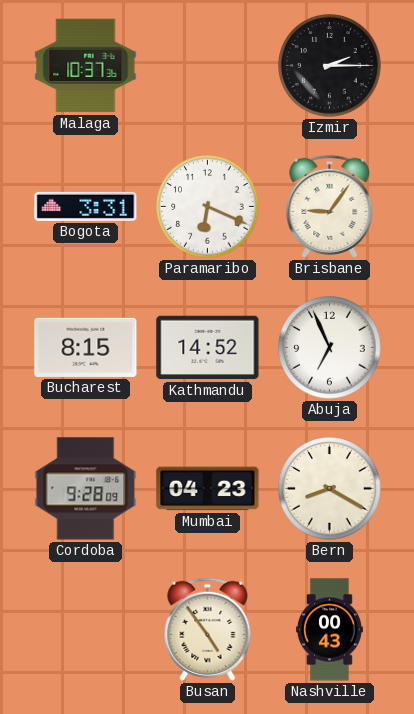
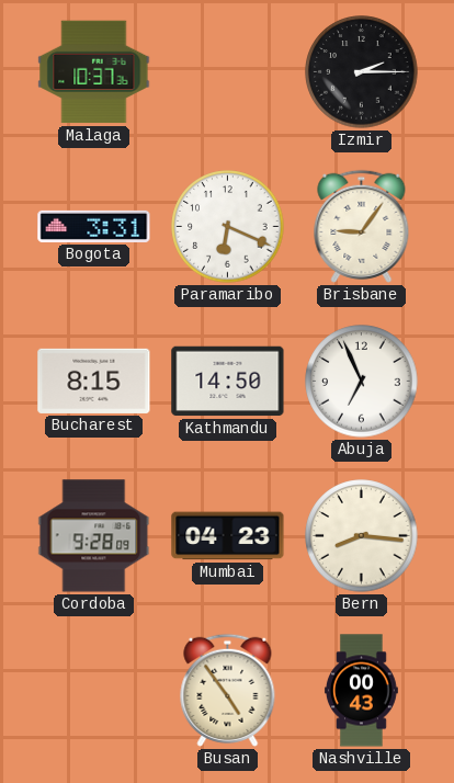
Kathmandu: 14:52 -> 14:50
Bern: 8:20 -> 8:16
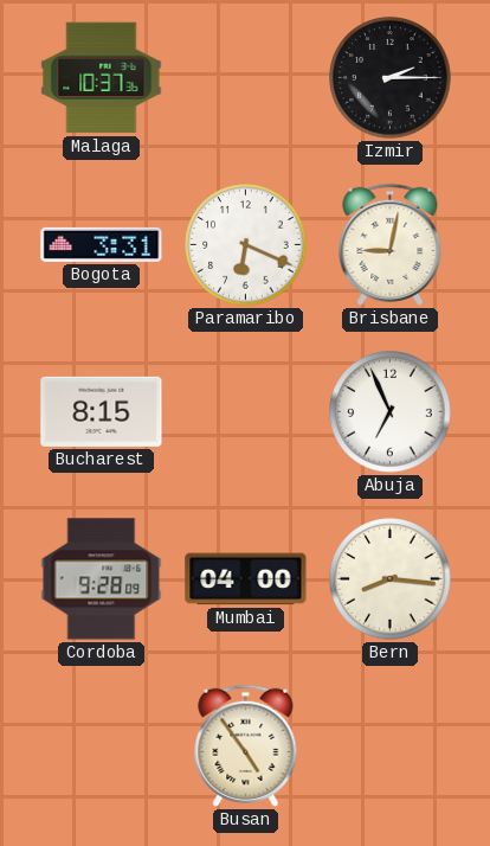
Brisbane: 9:06 -> 9:02
Kathmandu: 14:50 -> none
Mumbai: 04:23 -> 04:00
Nashville: 00:43 -> none
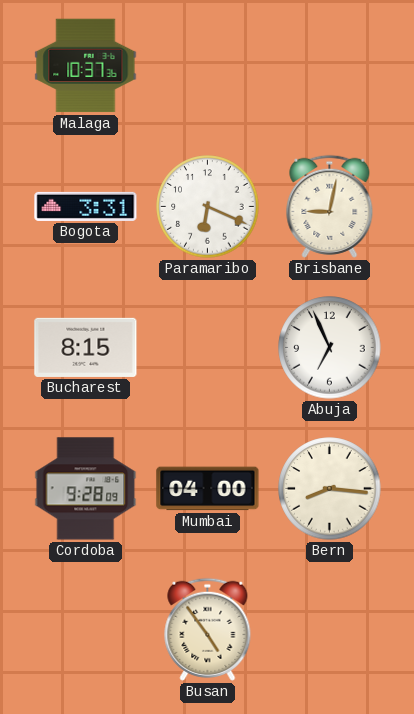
Izmir: 2:15 -> none
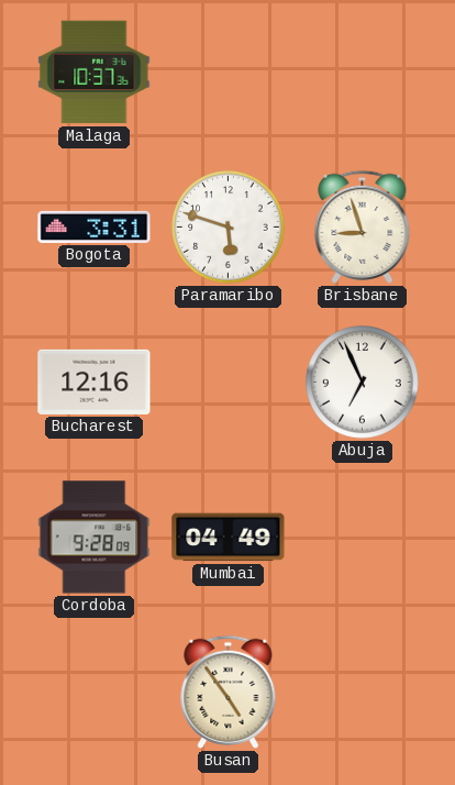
Paramaribo: 6:19 -> 5:48
Brisbane: 9:02 -> 8:57
Bucharest: 8:15 -> 12:16
Mumbai: 04:00 -> 04:49
Bern: 8:16 -> none
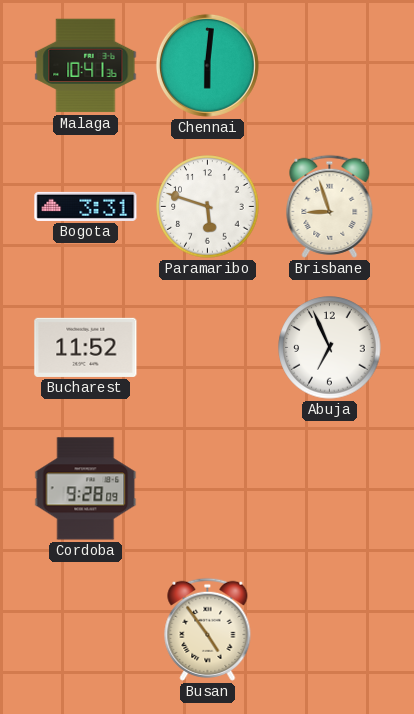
Malaga: 10:37 -> 10:41
Chennai: none -> 6:01
Bucharest: 12:16 -> 11:52
Mumbai: 04:49 -> none
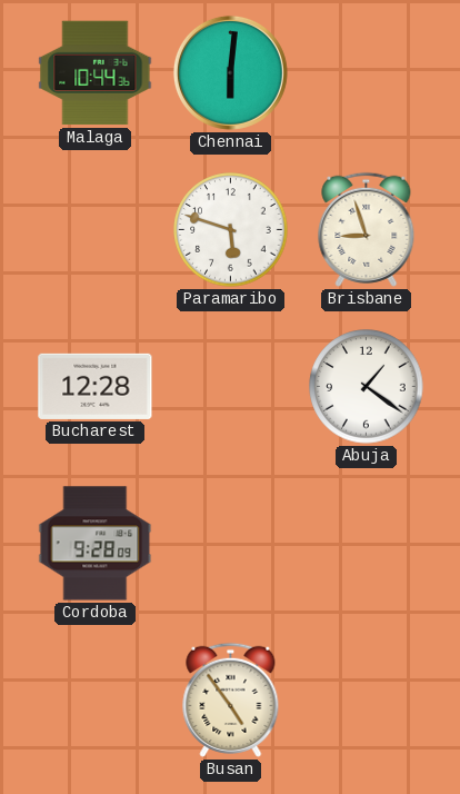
Malaga: 10:41 -> 10:44
Bogota: 3:31 -> none
Bucharest: 11:52 -> 12:28
Abuja: 6:56 -> 1:21
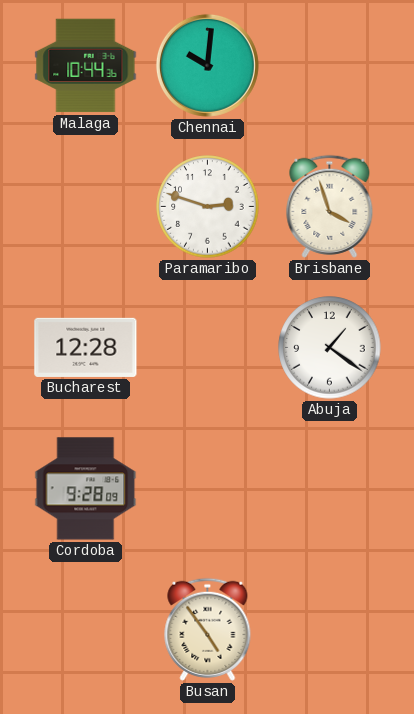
Chennai: 6:01 -> 10:01
Paramaribo: 5:48 -> 2:48
Brisbane: 8:57 -> 3:57
